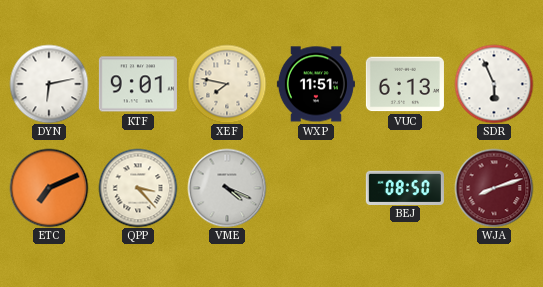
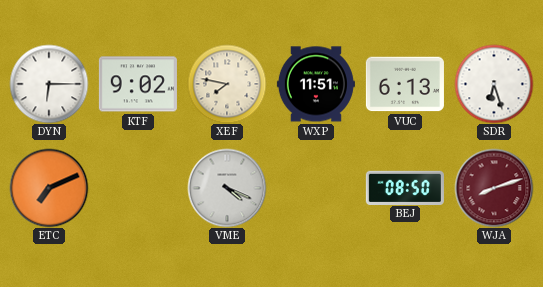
DYN: 6:13 -> 6:15
KTF: 9:01 -> 9:02
SDR: 5:56 -> 6:27
QPP: 3:23 -> none
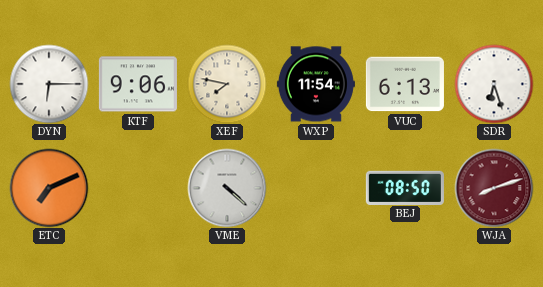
KTF: 9:02 -> 9:06
WXP: 11:51 -> 11:54
VME: 4:19 -> 4:22
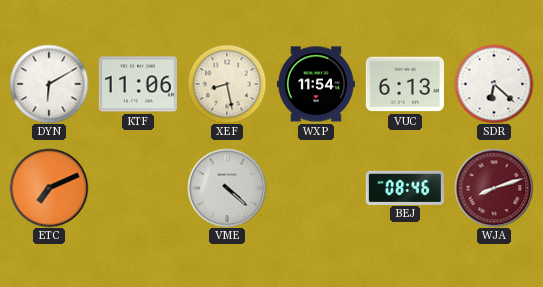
DYN: 6:15 -> 6:10
KTF: 9:06 -> 11:06
XEF: 7:47 -> 8:28
SDR: 6:27 -> 6:22
BEJ: 08:50 -> 08:46
